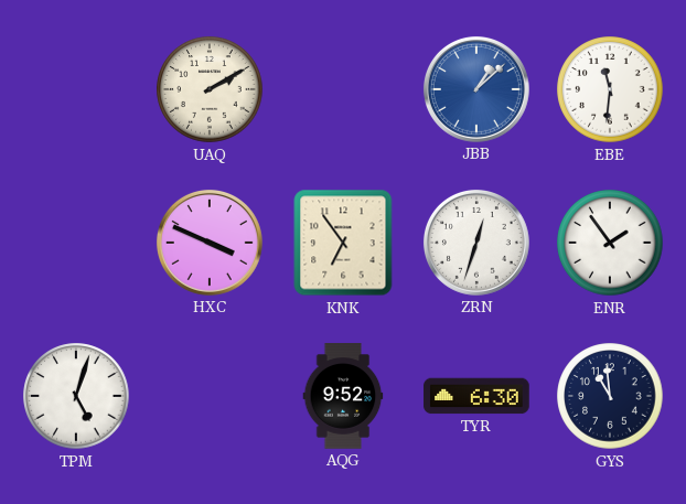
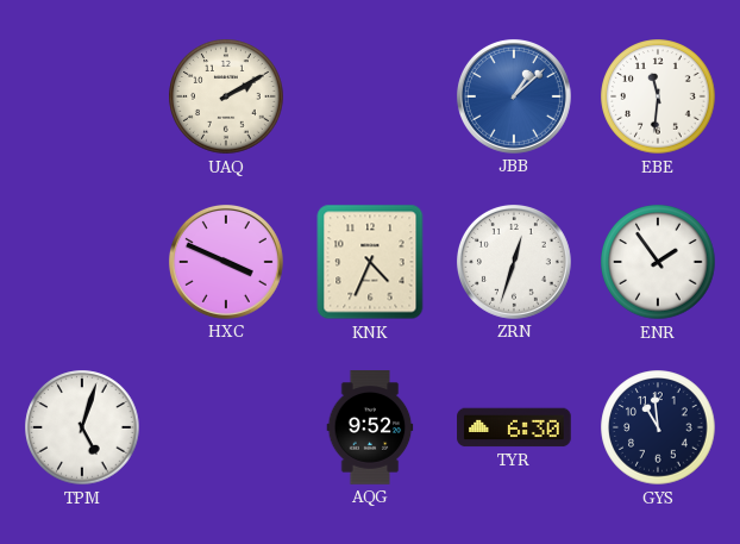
KNK: 6:54 -> 4:34
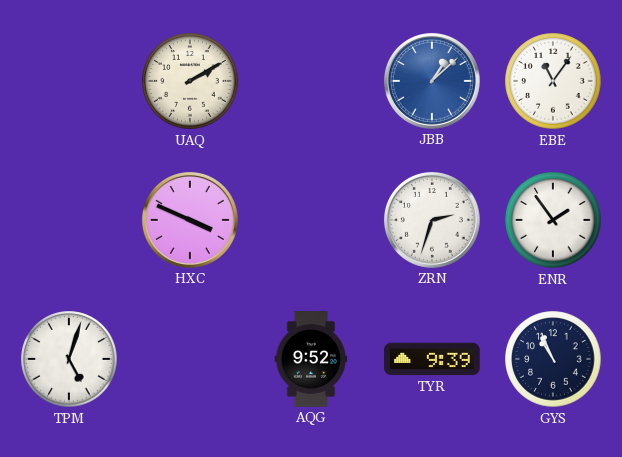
EBE: 11:31 -> 11:06
KNK: 4:34 -> none
ZRN: 12:33 -> 2:33
TYR: 6:30 -> 9:39
GYS: 10:59 -> 10:56
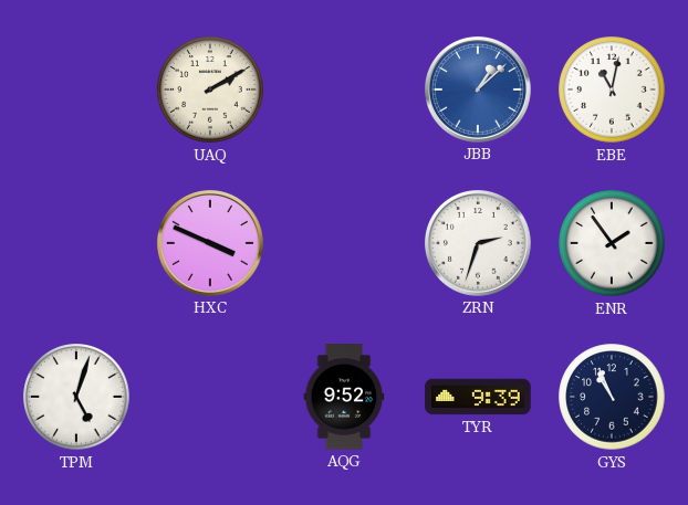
EBE: 11:06 -> 11:02
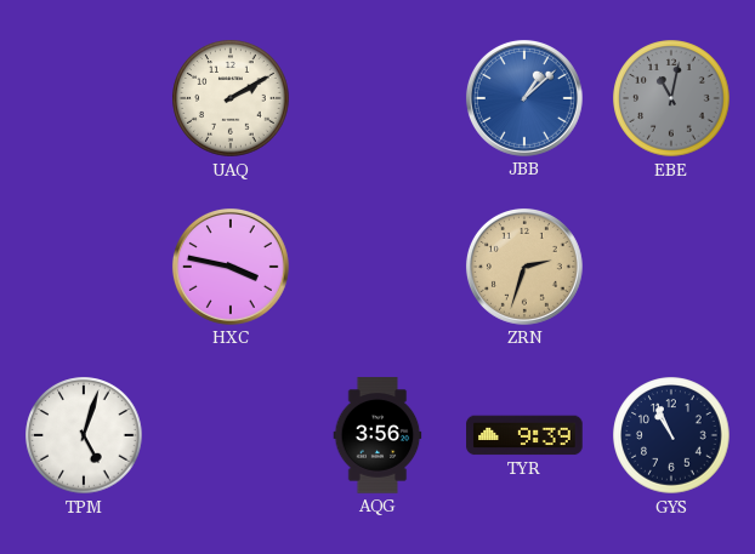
EBE dial: white -> grey
HXC: 3:49 -> 3:47
ZRN dial: white -> champagne
ENR: 1:54 -> none
AQG: 9:52 -> 3:56
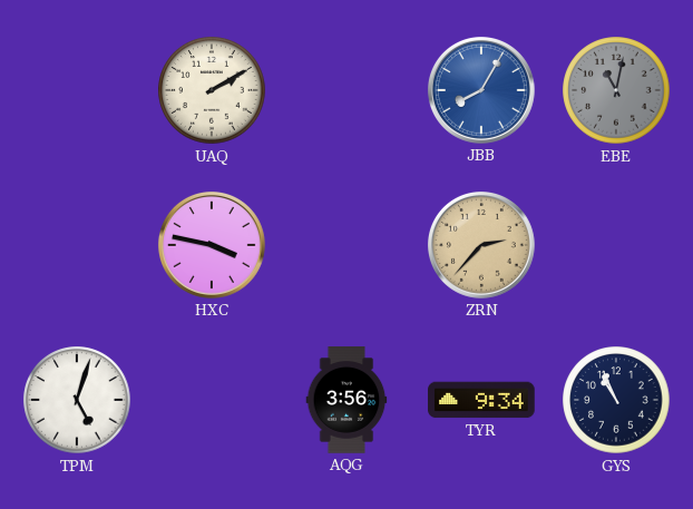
JBB: 1:08 -> 8:05
ZRN: 2:33 -> 2:37
TYR: 9:39 -> 9:34
